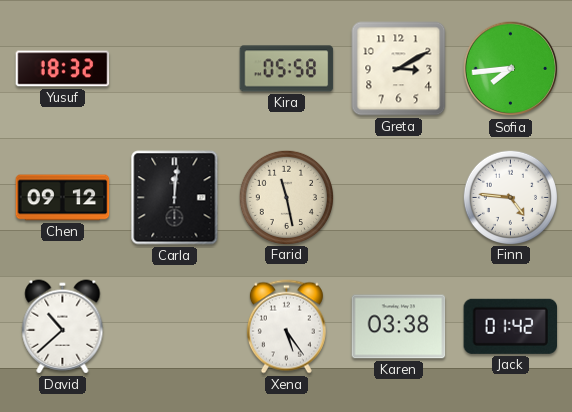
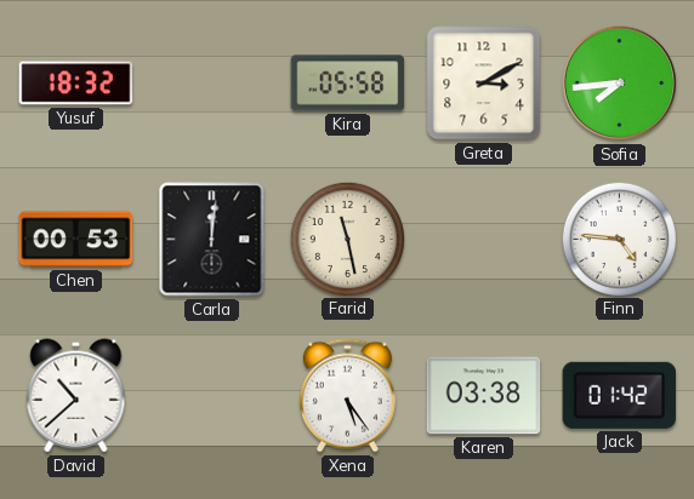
Chen: 09:12 -> 00:53
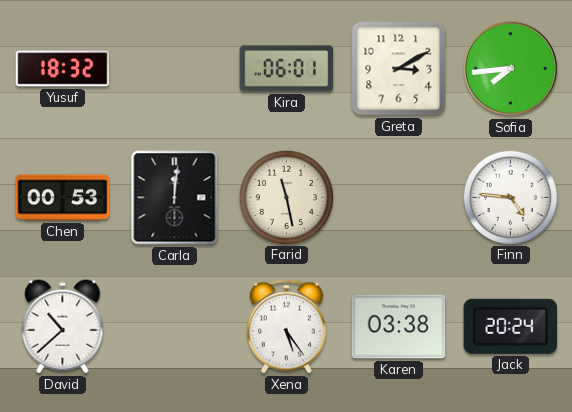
Kira: 05:58 -> 06:01
Jack: 01:42 -> 20:24
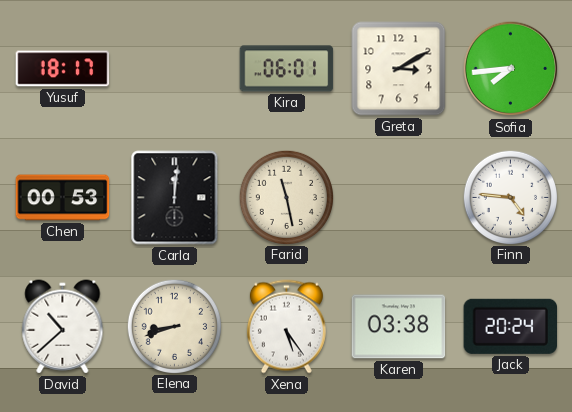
Yusuf: 18:32 -> 18:17
Elena: none -> 8:42
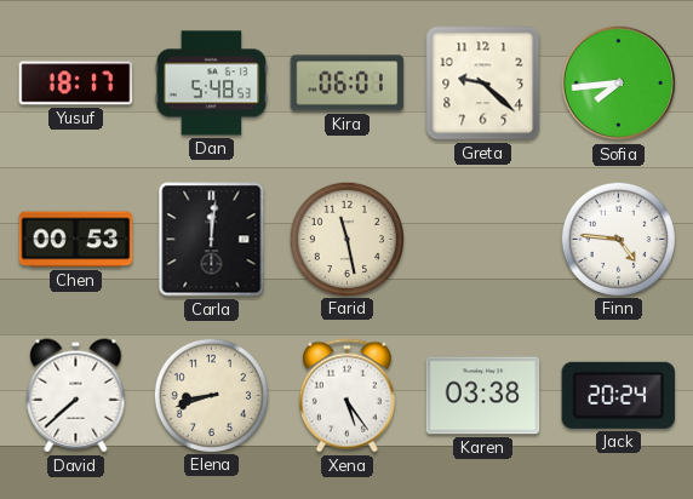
Dan: none -> 5:48
Greta: 3:10 -> 9:22
David: 10:38 -> 7:38
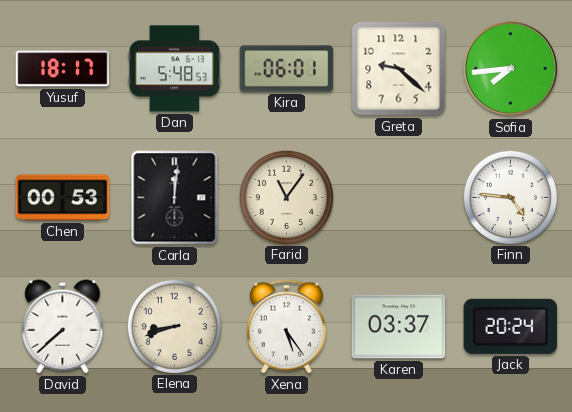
Farid: 11:28 -> 11:06
Karen: 03:38 -> 03:37
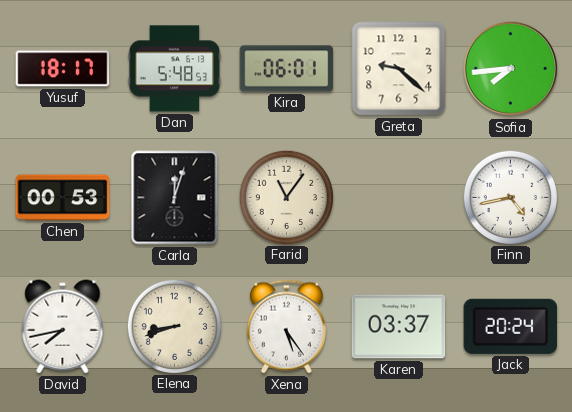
Carla: 12:01 -> 12:03
Finn: 4:46 -> 4:43
David: 7:38 -> 7:43
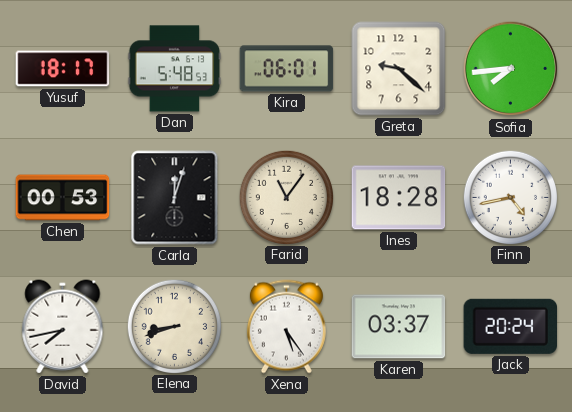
Ines: none -> 18:28
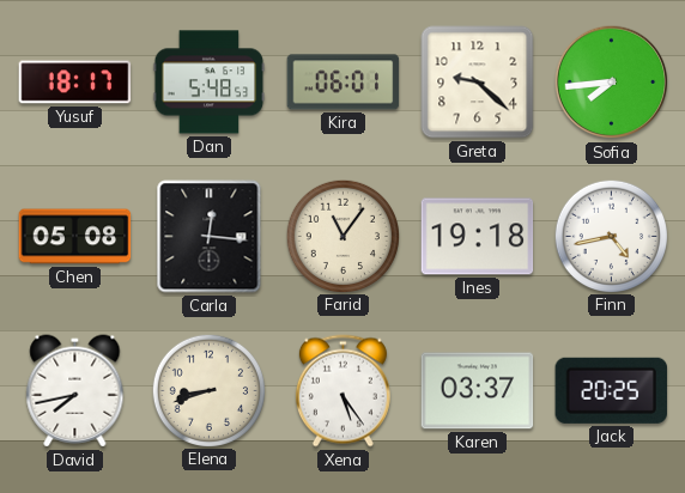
Chen: 00:53 -> 05:08
Carla: 12:03 -> 12:16
Ines: 18:28 -> 19:18
Jack: 20:24 -> 20:25
